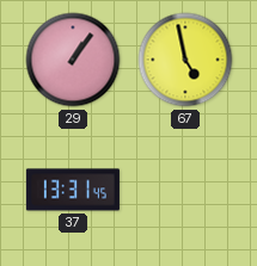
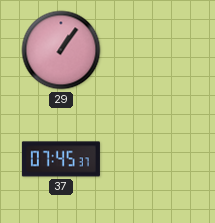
67: 4:58 -> none
37: 13:31 -> 07:45
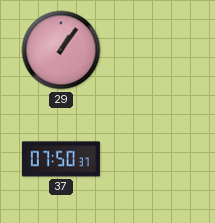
37: 07:45 -> 07:50
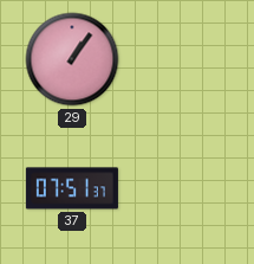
37: 07:50 -> 07:51
